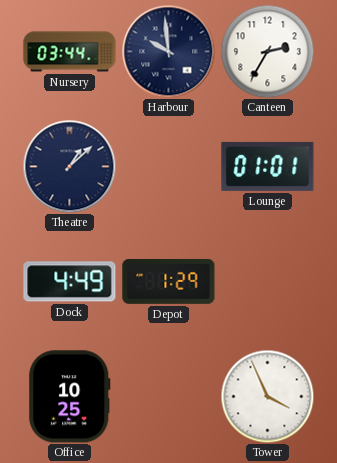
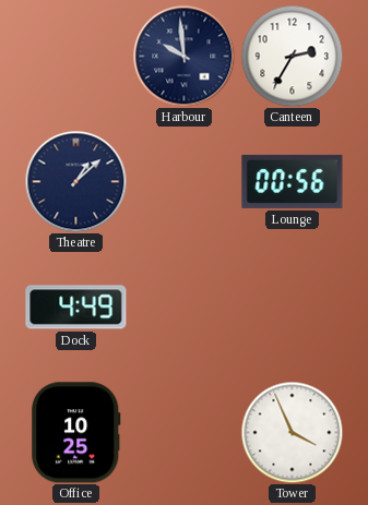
Nursery: 03:44 -> none
Lounge: 01:01 -> 00:56
Depot: 1:29 -> none
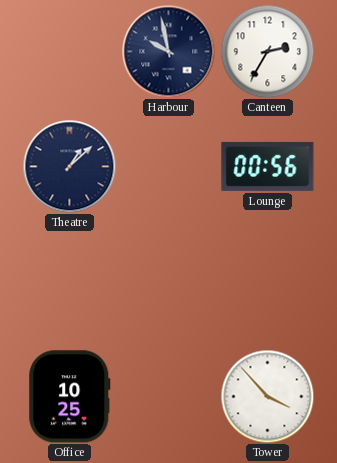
Harbour: 9:59 -> 9:58
Dock: 4:49 -> none
Tower: 3:56 -> 3:53
